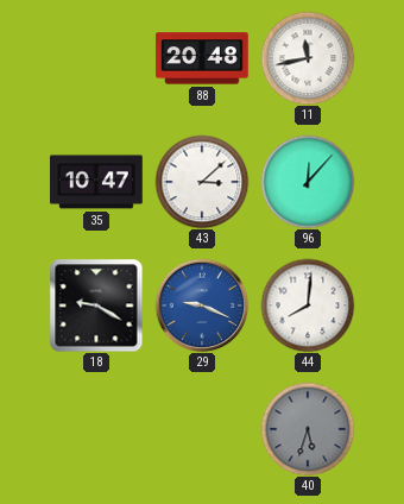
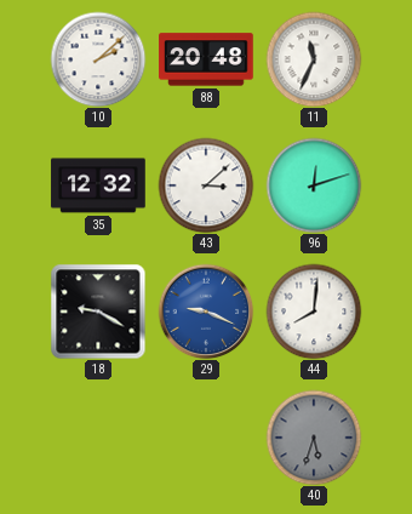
10: none -> 2:08
11: 11:43 -> 11:34
35: 10:47 -> 12:32
96: 12:07 -> 12:12
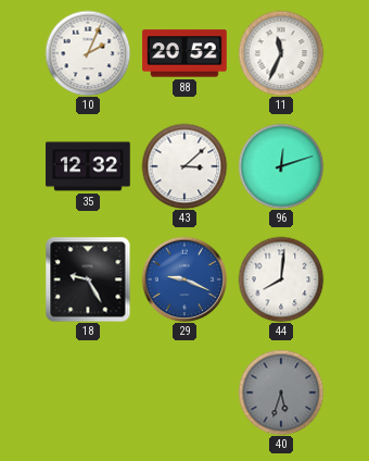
10: 2:08 -> 2:04
88: 20:48 -> 20:52
18: 9:20 -> 9:25
